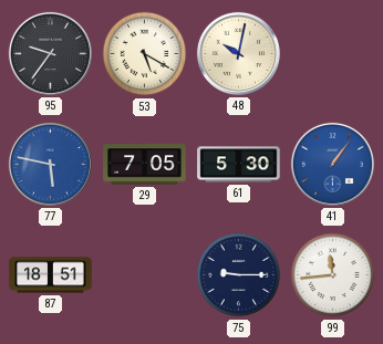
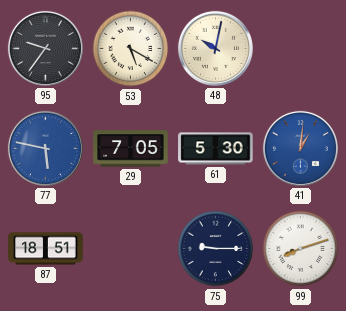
41: 1:06 -> 1:01
99: 11:44 -> 8:12
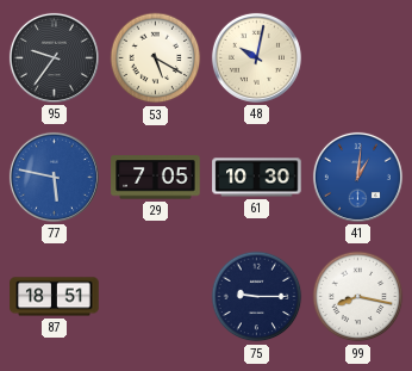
61: 5:30 -> 10:30
99: 8:12 -> 8:17
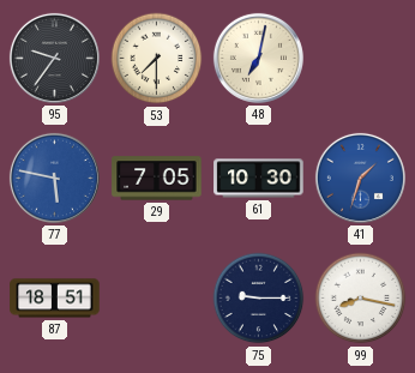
53: 5:20 -> 7:30
48: 10:02 -> 7:02
41: 1:01 -> 1:33
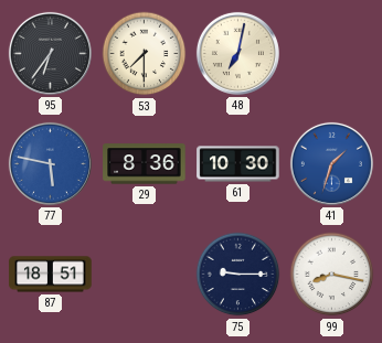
95: 9:36 -> 6:36
29: 7:05 -> 8:36
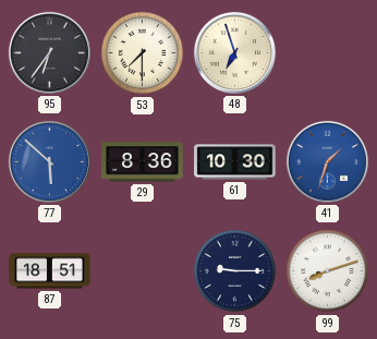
48: 7:02 -> 6:57
77: 5:47 -> 5:52
99: 8:17 -> 8:12
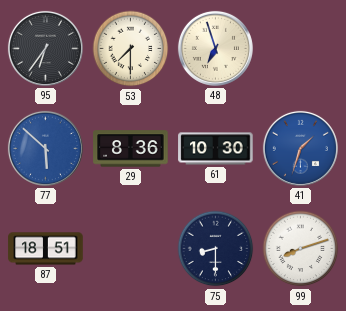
75: 9:15 -> 8:30
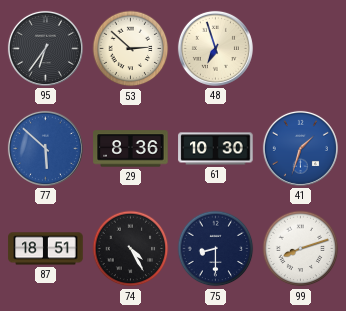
53: 7:30 -> 2:52
74: none -> 4:25
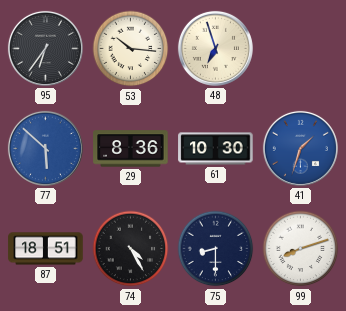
53: 2:52 -> 10:16
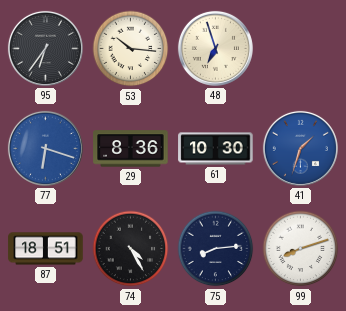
77: 5:52 -> 6:18
75: 8:30 -> 8:14
